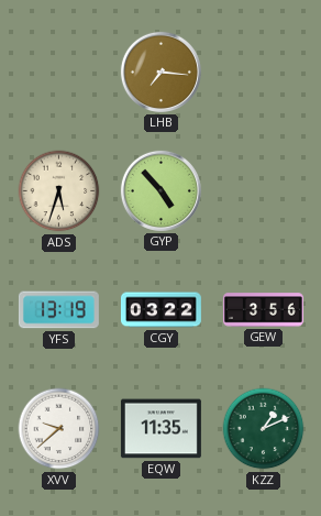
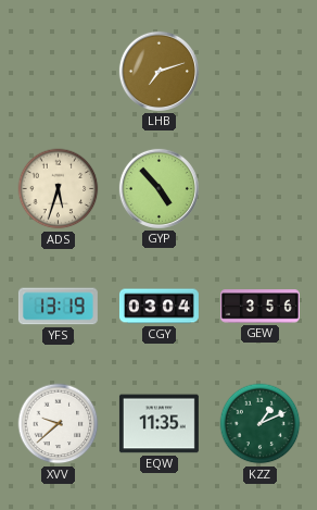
LHB: 7:16 -> 7:12
CGY: 03:22 -> 03:04
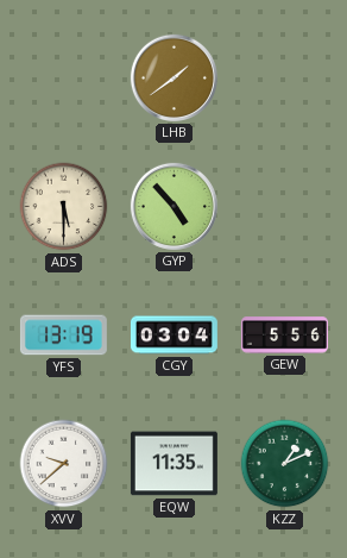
LHB: 7:12 -> 1:39
ADS: 5:33 -> 5:30
GEW: 3:56 -> 5:56
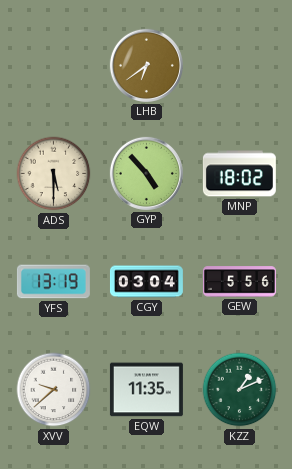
LHB: 1:39 -> 6:39
MNP: none -> 18:02
